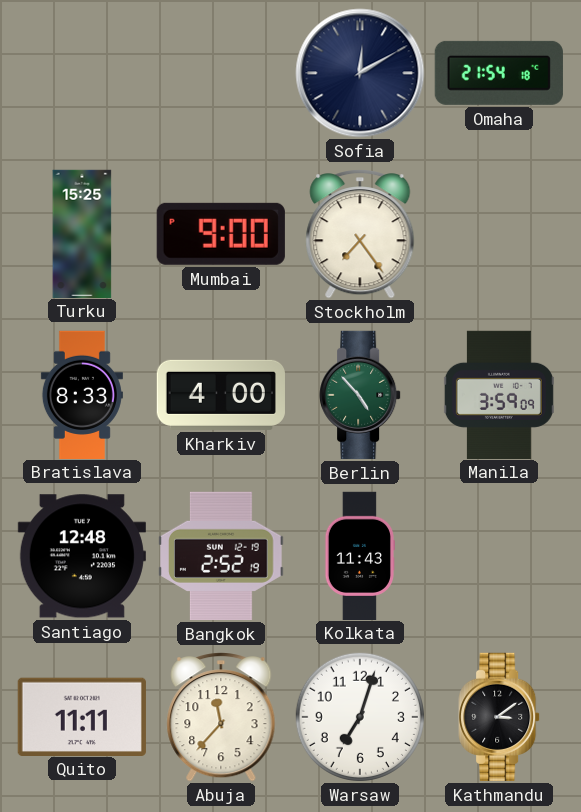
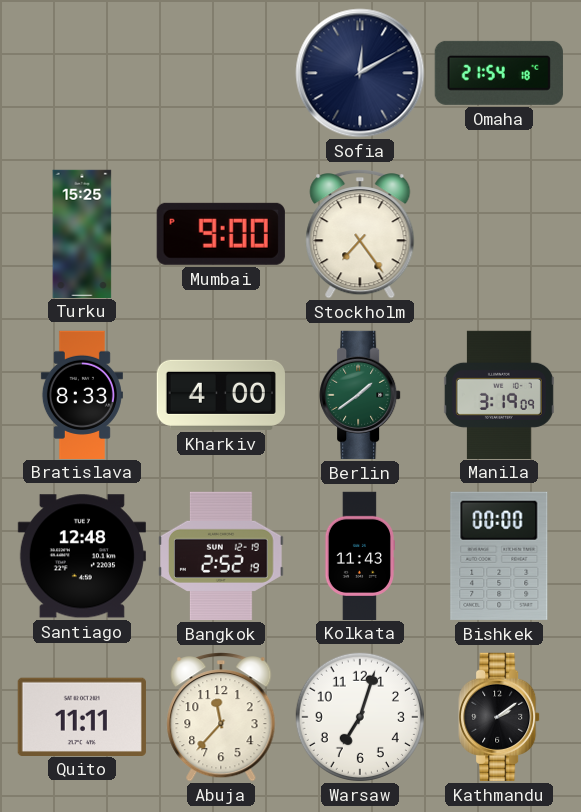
Berlin: 4:53 -> 1:39
Manila: 3:59 -> 3:19
Bishkek: none -> 00:00
Kathmandu: 3:09 -> 2:09
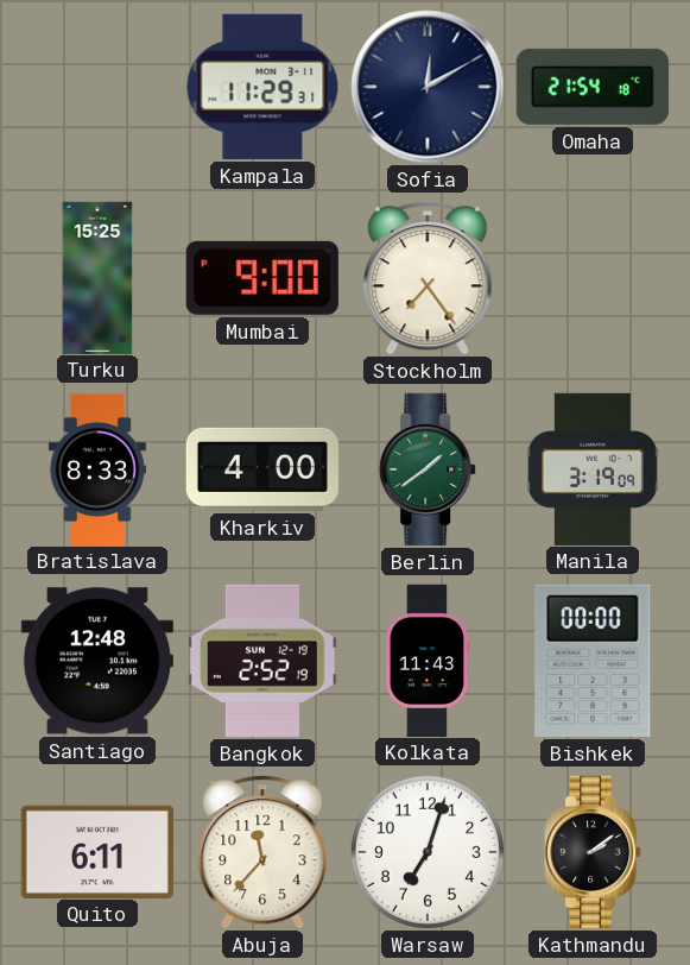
Kampala: none -> 11:29
Quito: 11:11 -> 6:11
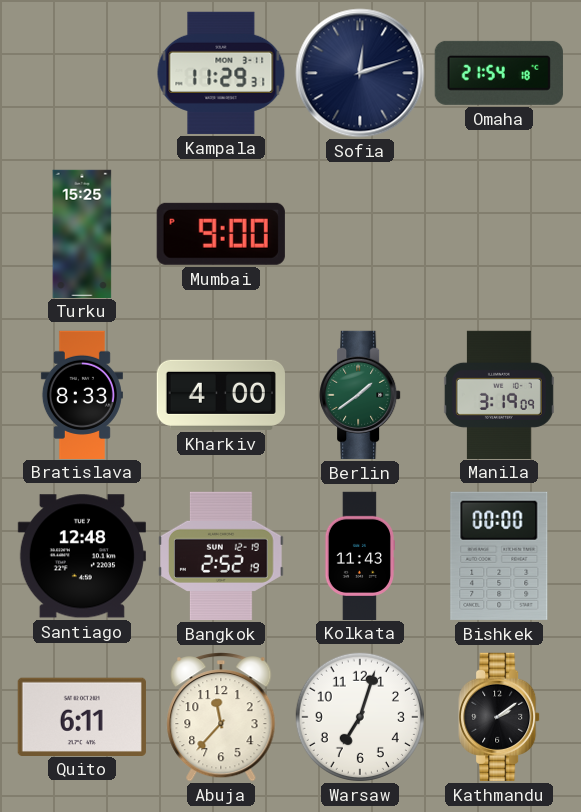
Sofia: 12:10 -> 12:12
Stockholm: 7:24 -> none
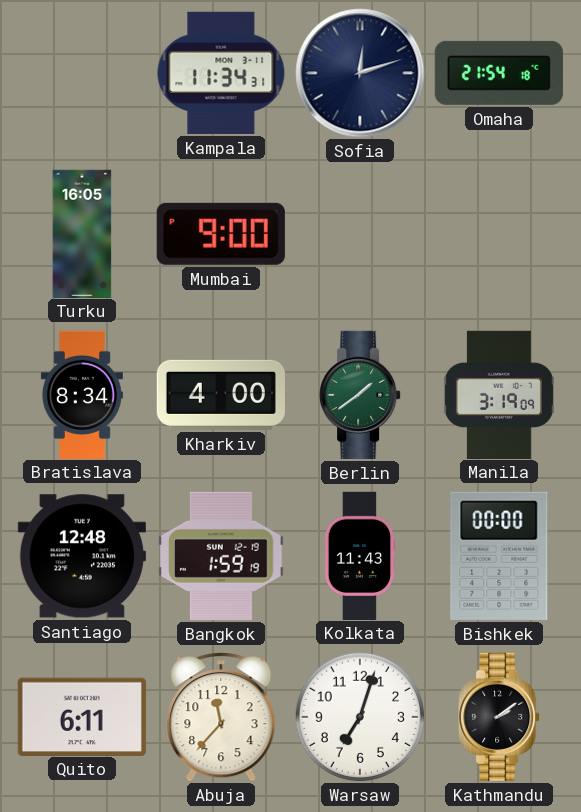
Kampala: 11:29 -> 11:34
Turku: 15:25 -> 16:05
Bratislava: 8:33 -> 8:34
Bangkok: 2:52 -> 1:59
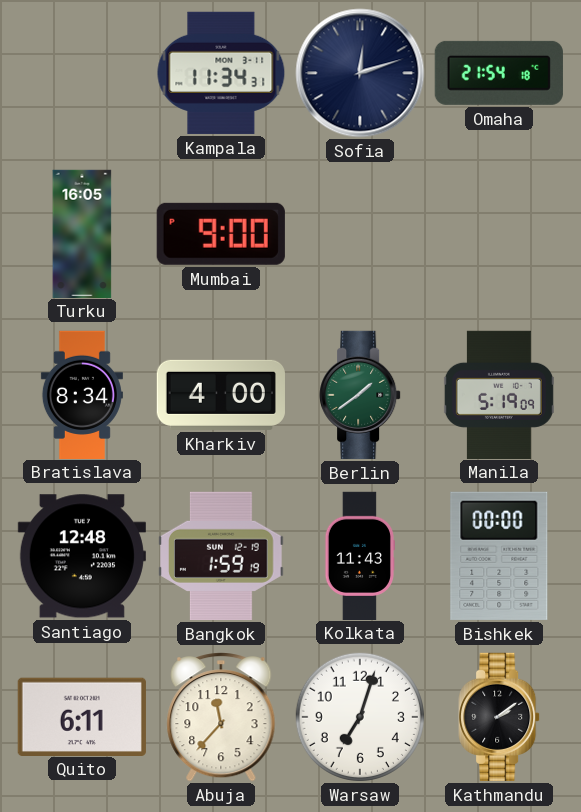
Manila: 3:19 -> 5:19
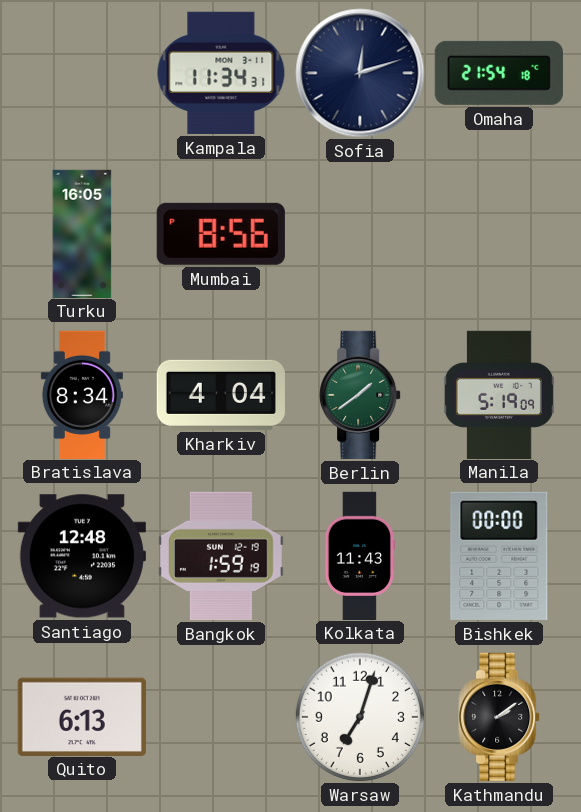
Mumbai: 9:00 -> 8:56
Kharkiv: 4:00 -> 4:04
Quito: 6:11 -> 6:13
Abuja: 11:37 -> none
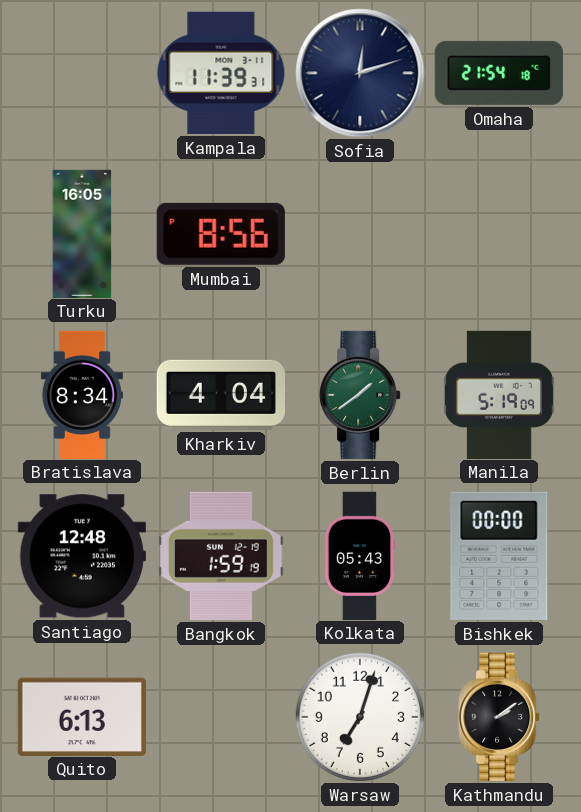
Kampala: 11:34 -> 11:39
Kolkata: 11:43 -> 05:43
